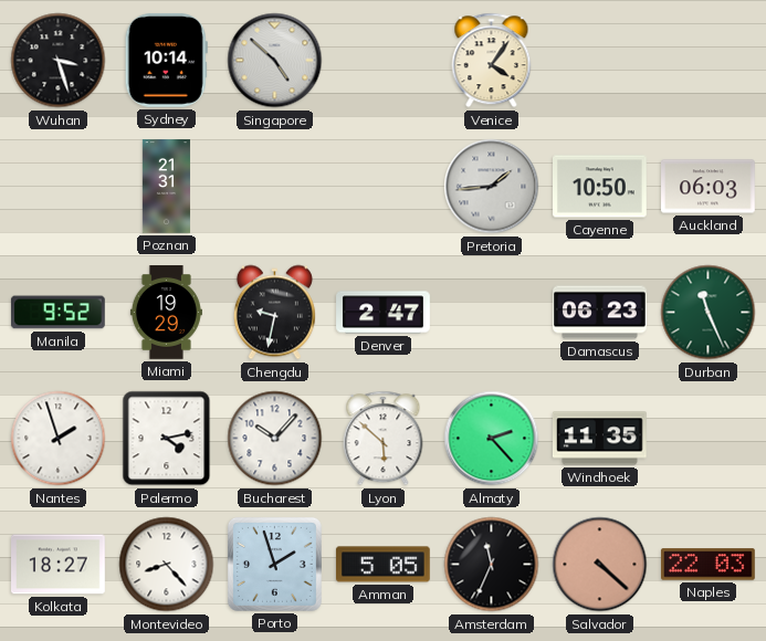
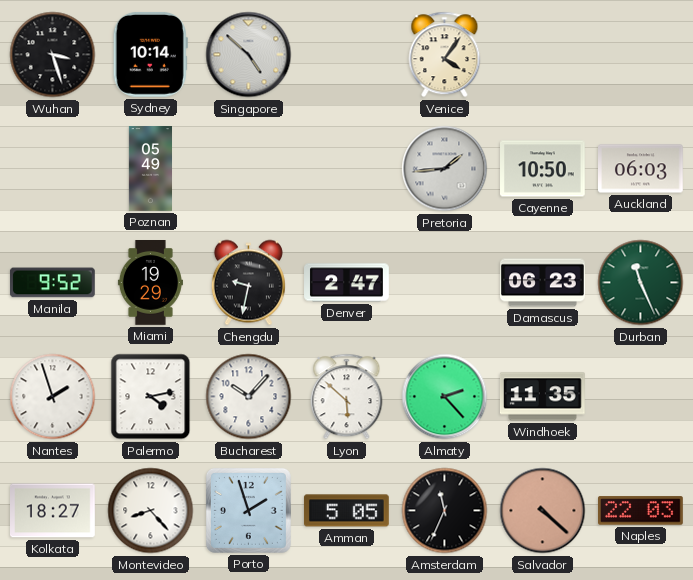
Poznan: 21:31 -> 05:49
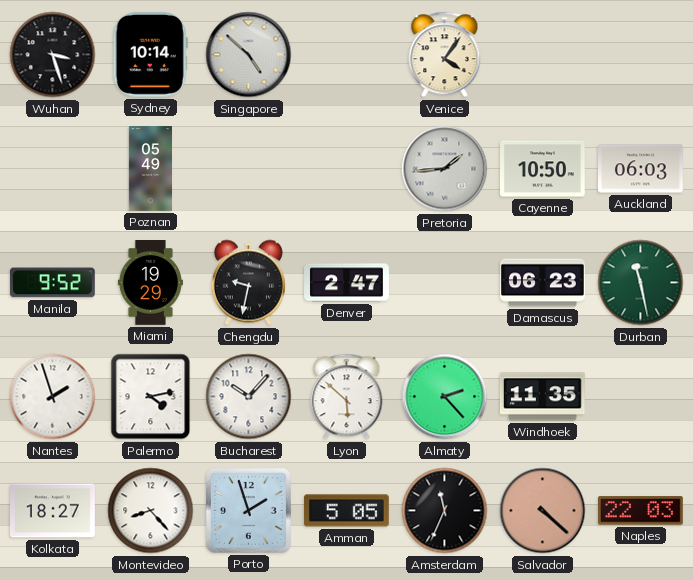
Durban: 11:26 -> 11:28
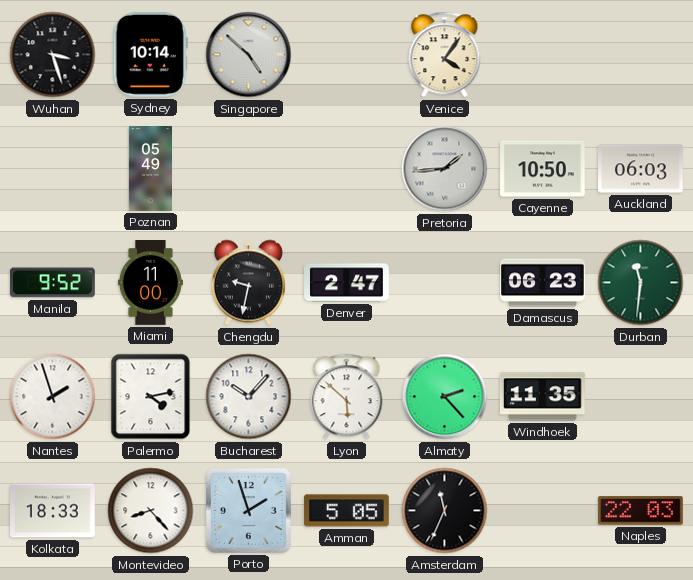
Miami: 19:29 -> 11:00
Durban: 11:28 -> 11:31
Kolkata: 18:27 -> 18:33
Salvador: 4:22 -> none
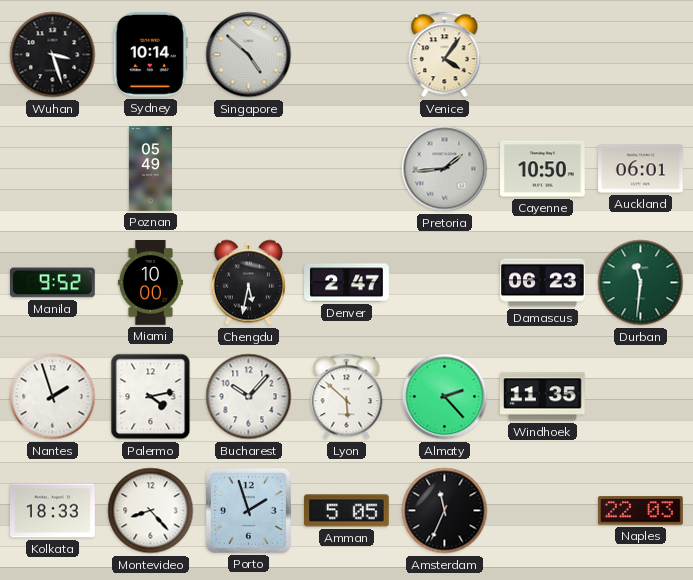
Auckland: 06:03 -> 06:01
Miami: 11:00 -> 10:00
Chengdu: 9:32 -> 5:32
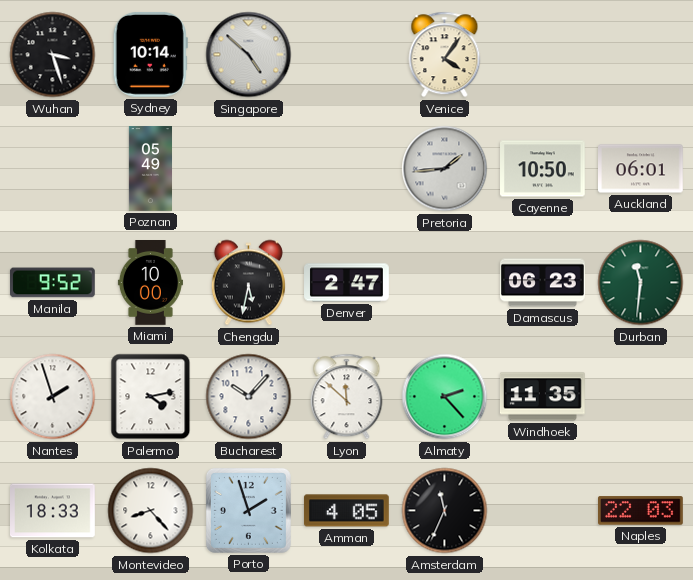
Lyon: 5:52 -> 11:52
Amman: 5:05 -> 4:05
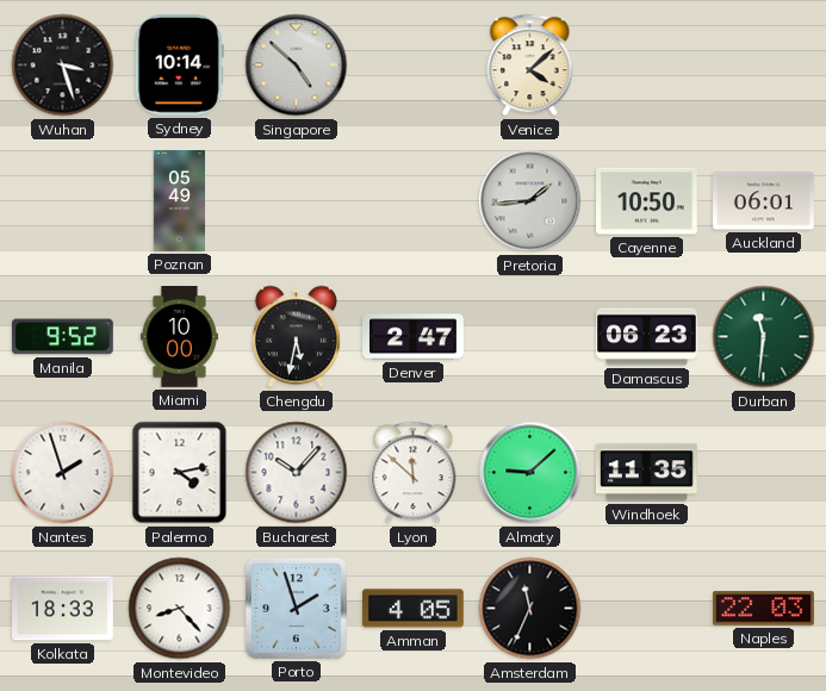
Venice: 4:06 -> 4:08
Almaty: 2:23 -> 9:08
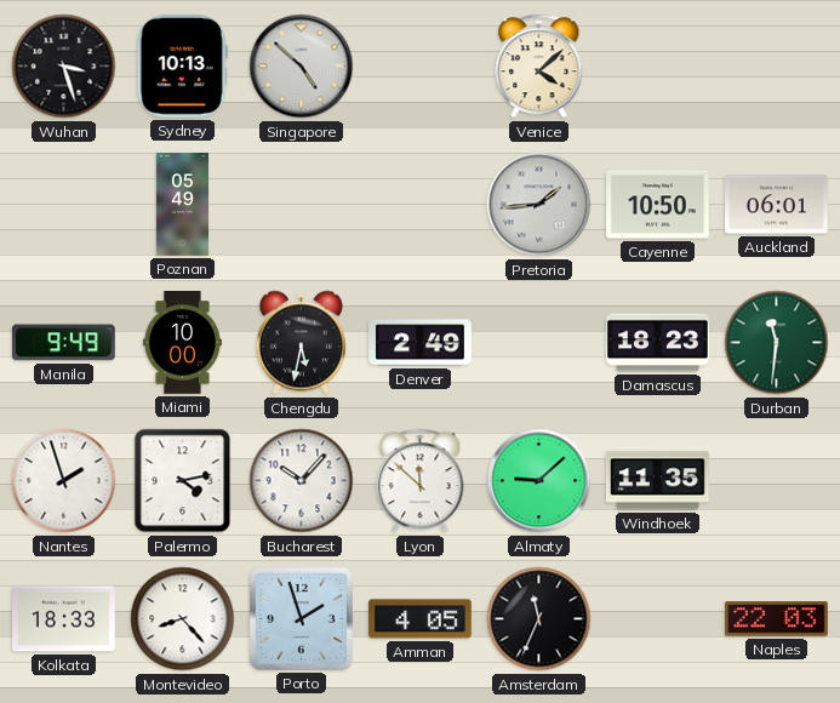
Sydney: 10:14 -> 10:13
Manila: 9:52 -> 9:49
Denver: 2:47 -> 2:49
Damascus: 06:23 -> 18:23
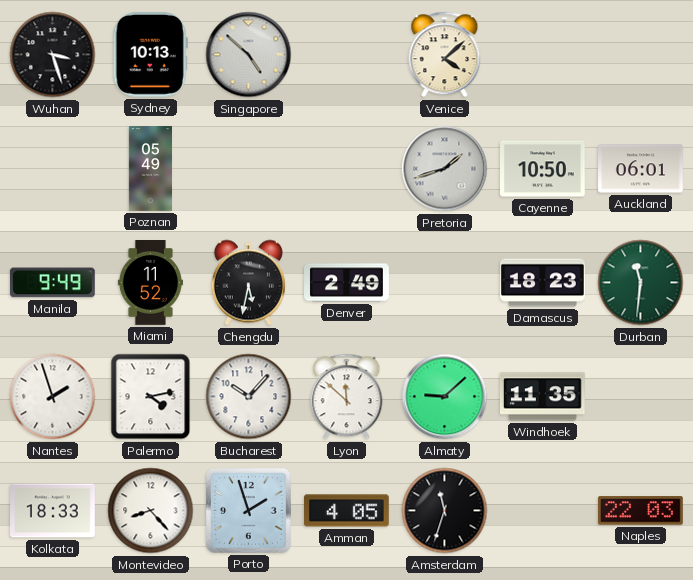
Pretoria: 1:44 -> 1:42
Miami: 10:00 -> 11:52
Amsterdam: 11:34 -> 11:33
